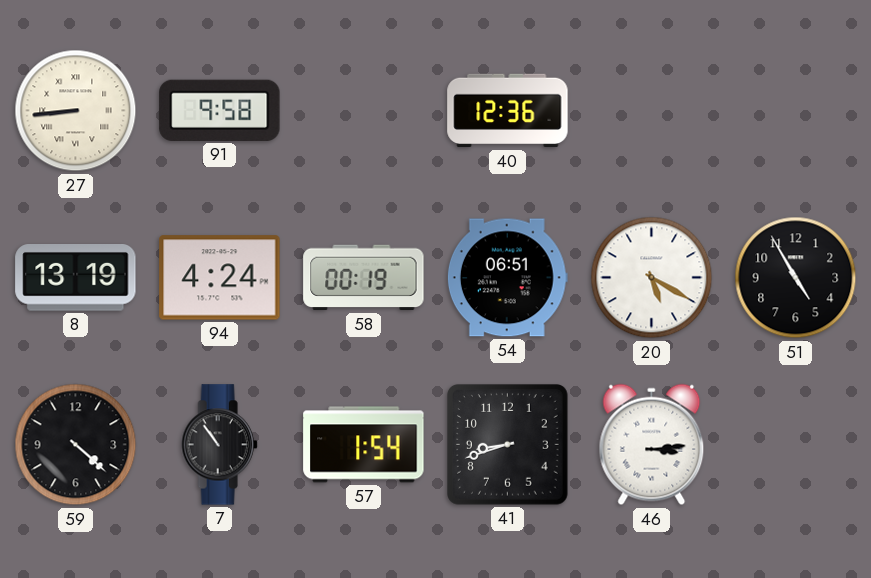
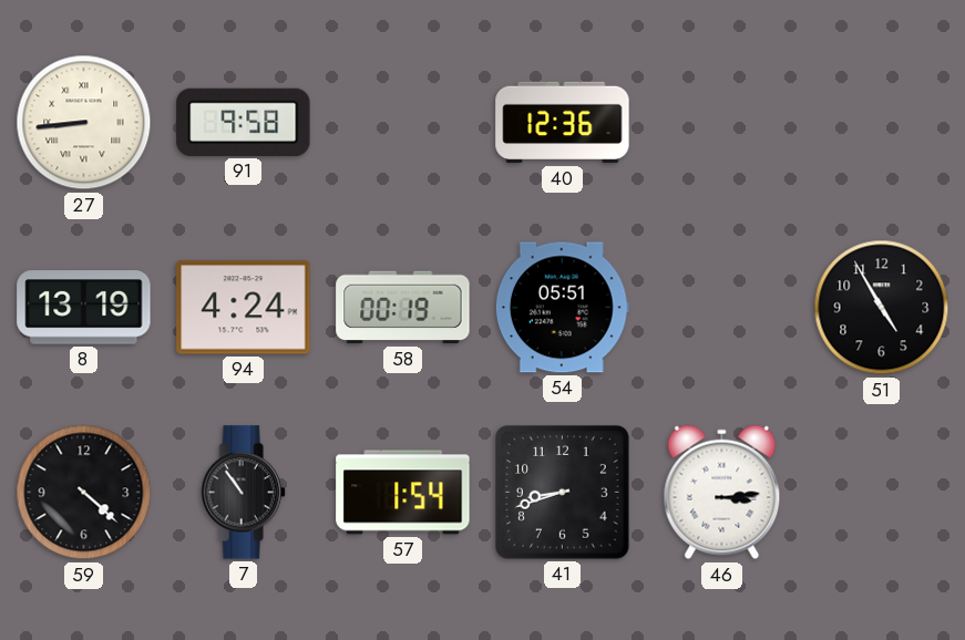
54: 06:51 -> 05:51
20: 5:20 -> none
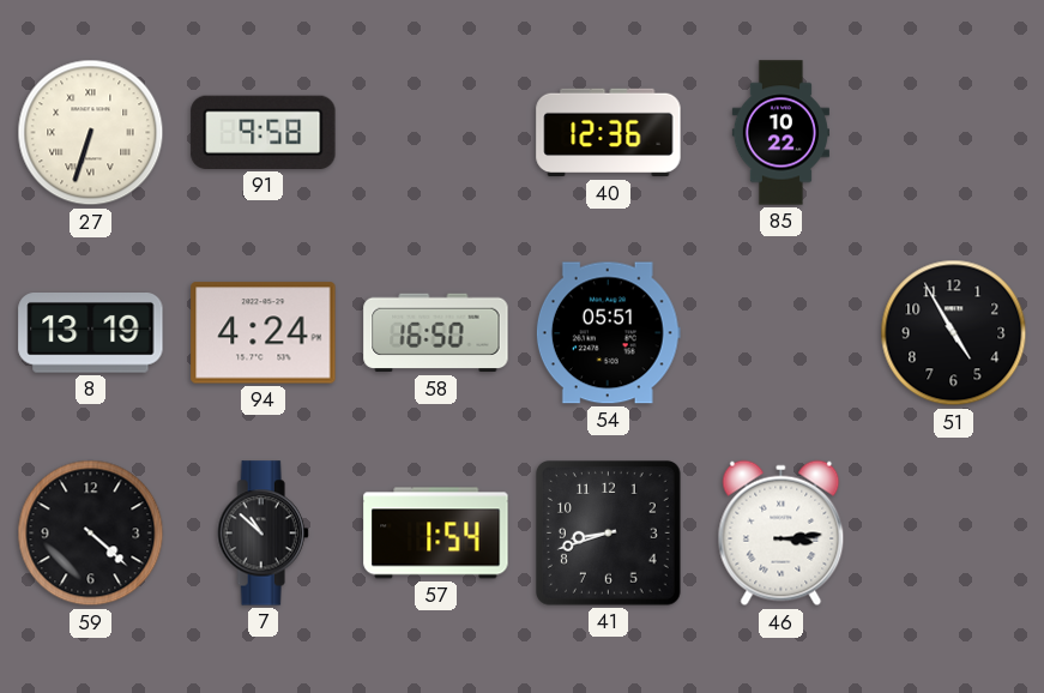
27: 8:44 -> 6:33
85: none -> 10:22
58: 00:19 -> 16:50
7: 10:54 -> 10:52
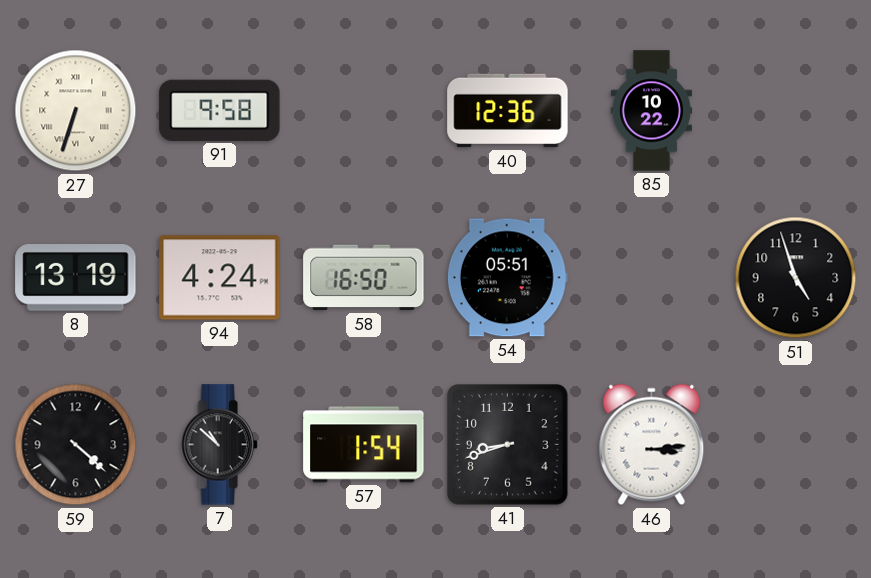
51: 4:55 -> 4:57
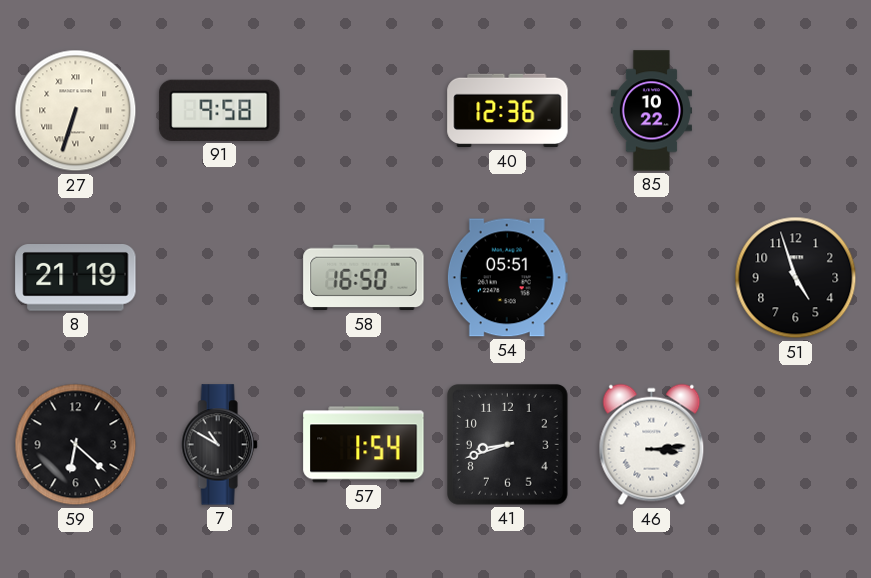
8: 13:19 -> 21:19
94: 4:24 -> none
59: 4:22 -> 6:22
7: 10:52 -> 10:50
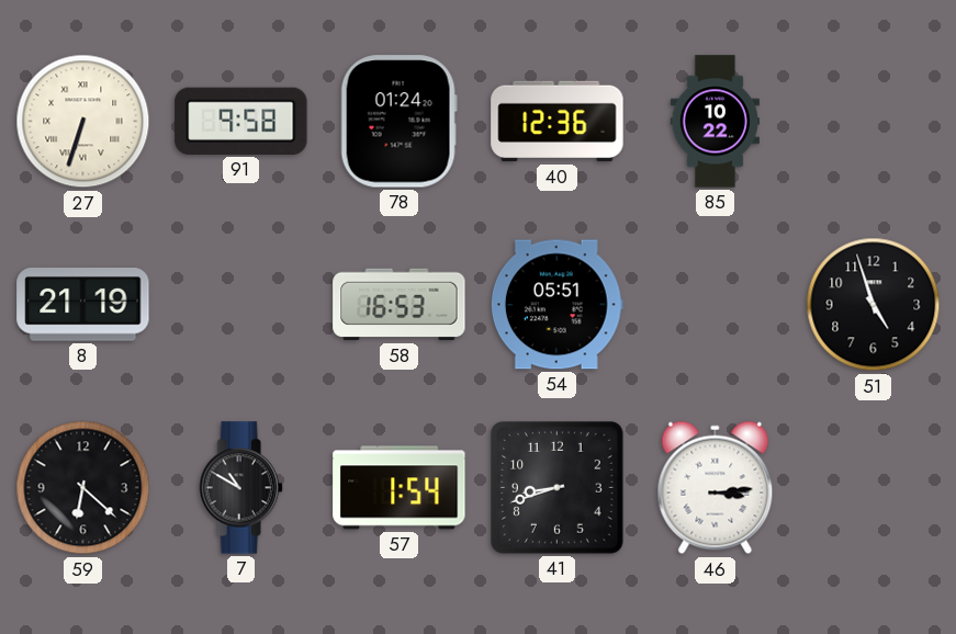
78: none -> 01:24
58: 16:50 -> 16:53
